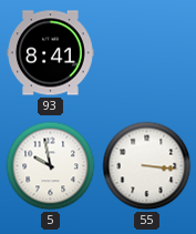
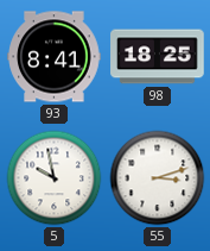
98: none -> 18:25
55: 3:16 -> 3:12
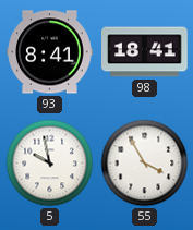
98: 18:25 -> 18:41
55: 3:12 -> 3:55
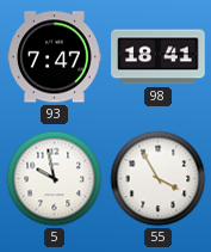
93: 8:41 -> 7:47
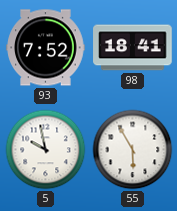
93: 7:47 -> 7:52
55: 3:55 -> 5:55
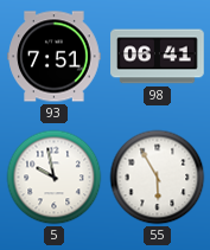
93: 7:52 -> 7:51
98: 18:41 -> 06:41
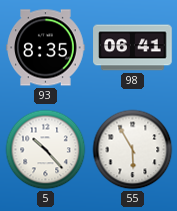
93: 7:51 -> 8:35
5: 9:58 -> 10:23
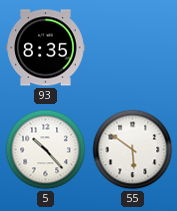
98: 06:41 -> none
55: 5:55 -> 5:51
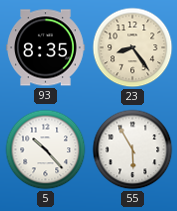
23: none -> 8:24
55: 5:51 -> 5:55
